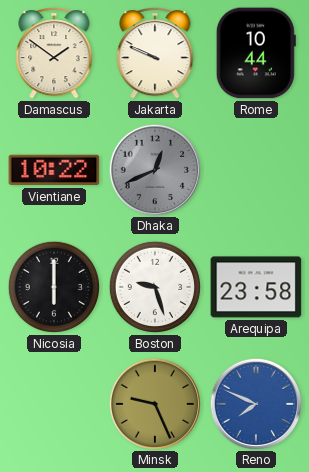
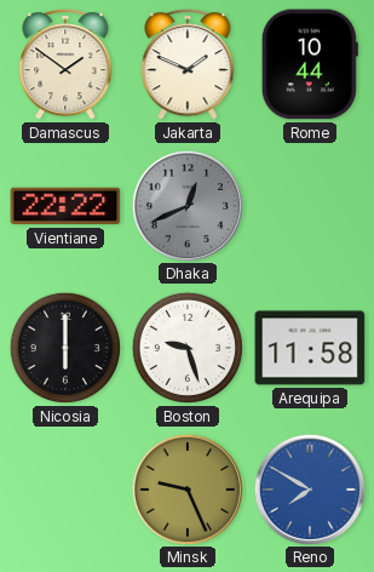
Jakarta: 9:49 -> 1:49
Vientiane: 10:22 -> 22:22
Arequipa: 23:58 -> 11:58
Reno: 7:49 -> 7:50
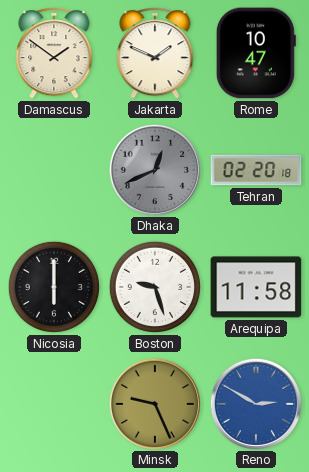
Rome: 10:44 -> 10:47
Vientiane: 22:22 -> none
Tehran: none -> 02:20
Reno: 7:50 -> 2:50
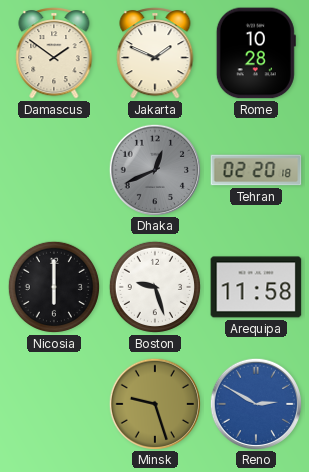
Rome: 10:47 -> 10:28
Minsk: 9:26 -> 9:27
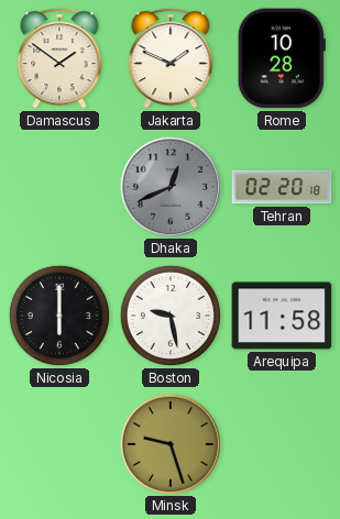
Boston: 9:27 -> 9:28
Reno: 2:50 -> none
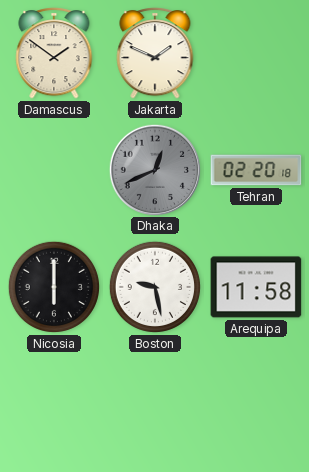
Rome: 10:28 -> none
Minsk: 9:27 -> none
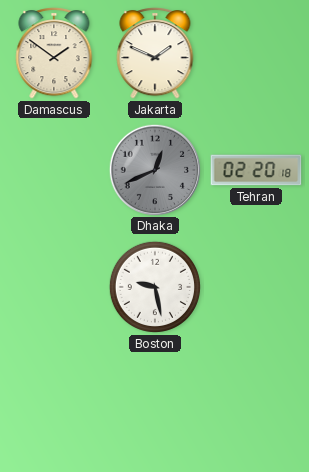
Nicosia: 6:00 -> none
Arequipa: 11:58 -> none
